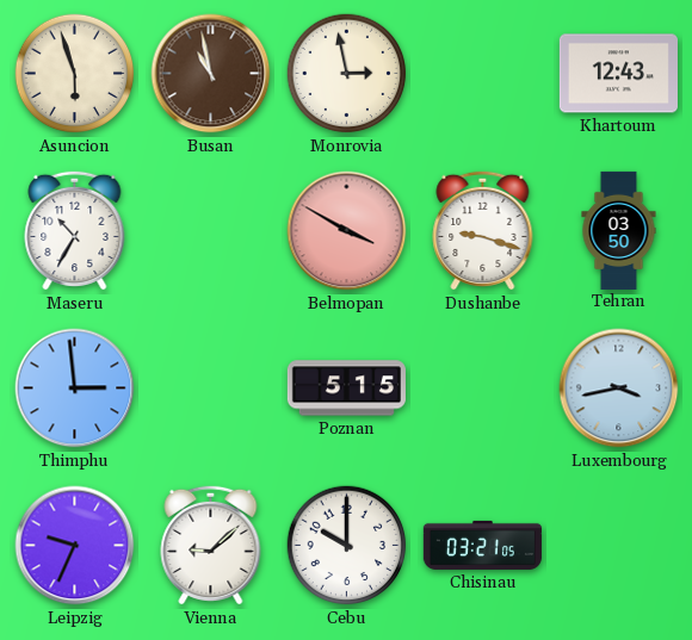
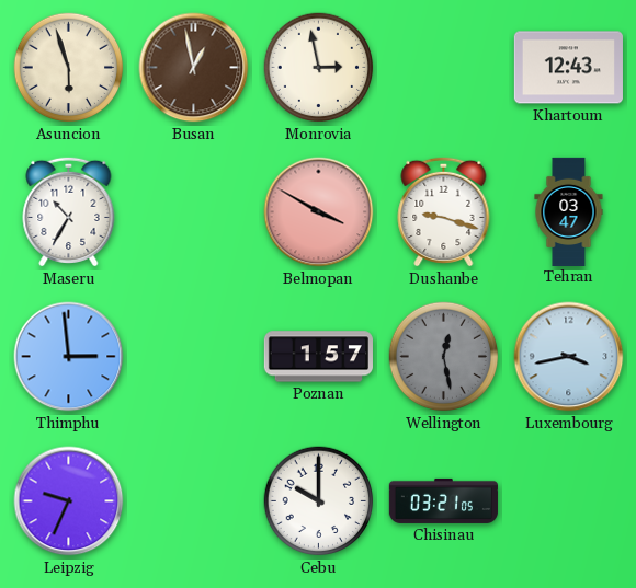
Busan: 10:58 -> 12:58
Tehran: 03:50 -> 03:47
Poznan: 5:15 -> 1:57
Wellington: none -> 12:28
Vienna: 9:08 -> none
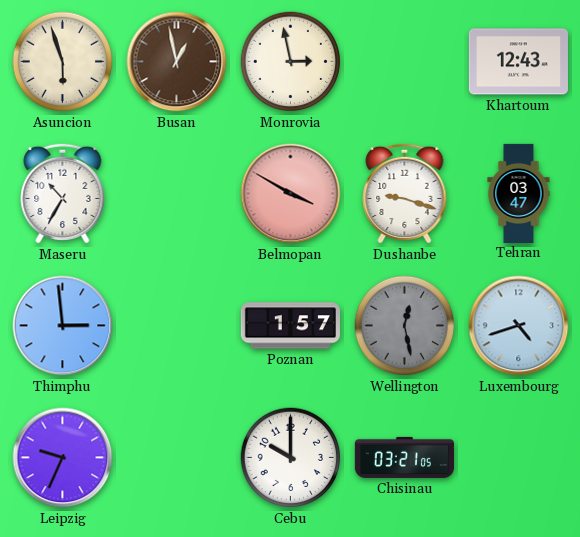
Luxembourg: 3:43 -> 4:42
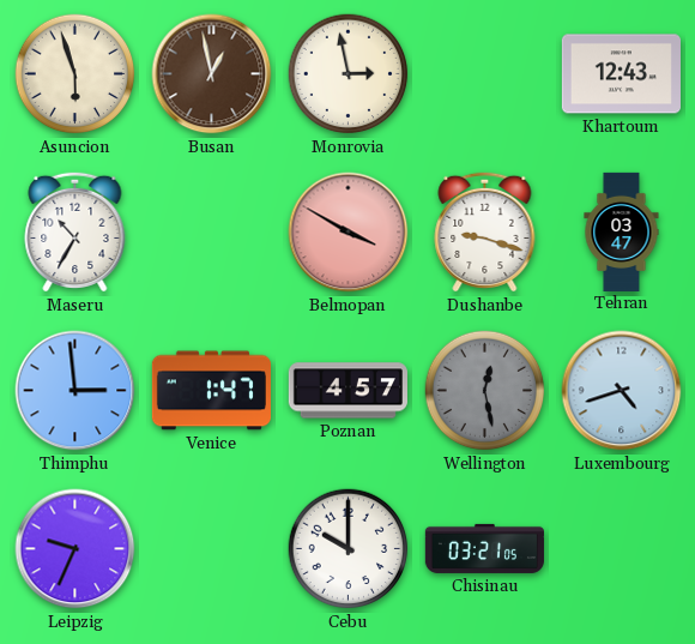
Venice: none -> 1:47
Poznan: 1:57 -> 4:57
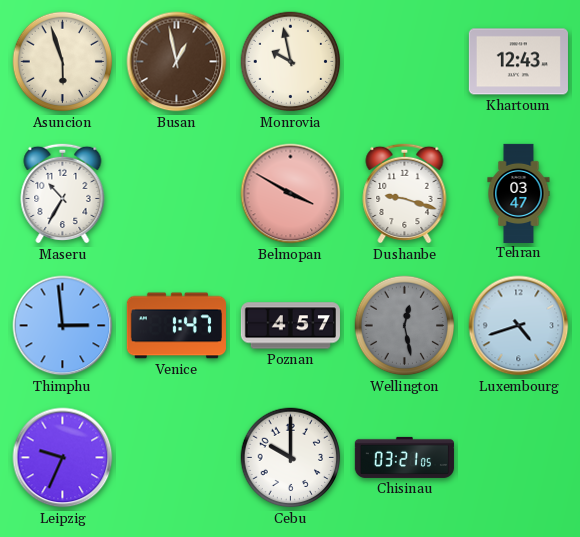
Monrovia: 2:58 -> 9:58
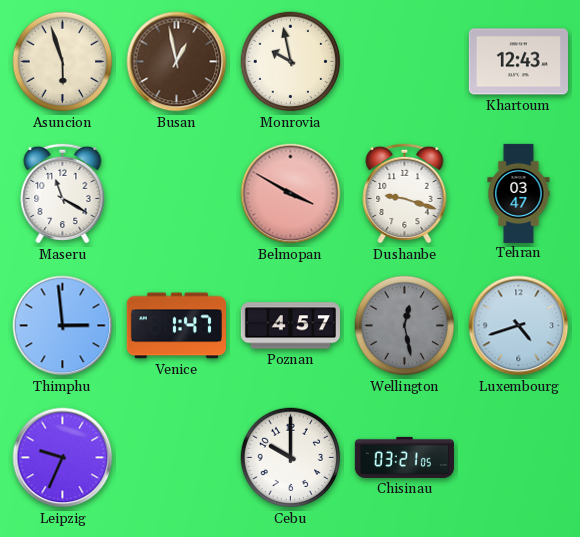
Maseru: 10:35 -> 11:20
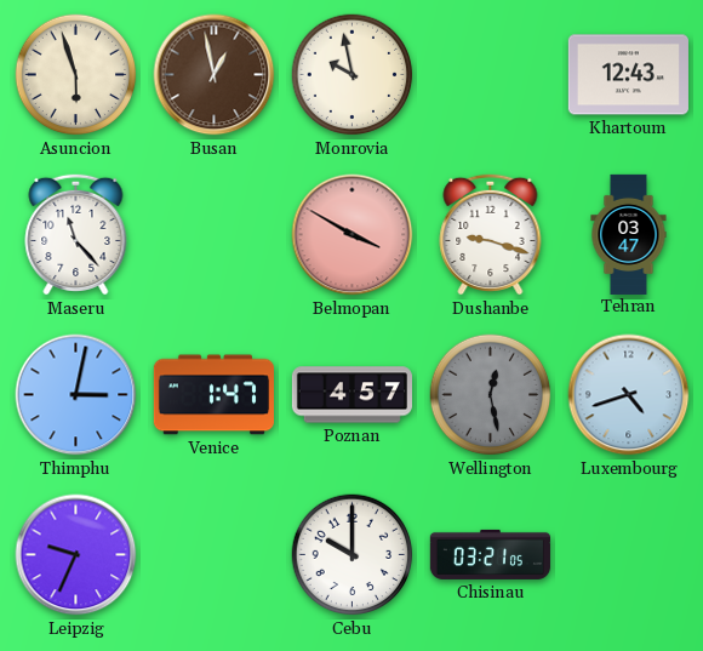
Maseru: 11:20 -> 11:23
Thimphu: 2:59 -> 3:02
